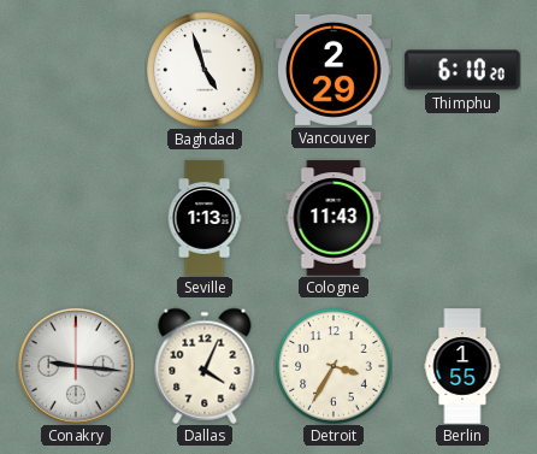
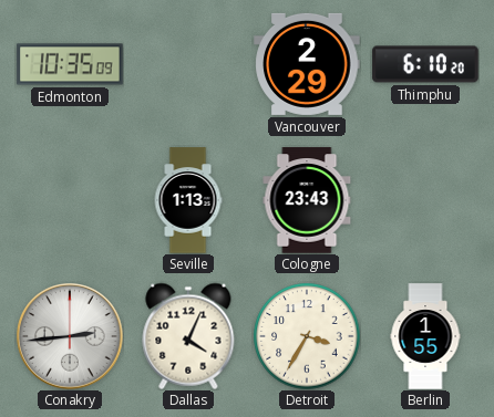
Edmonton: none -> 10:35
Baghdad: 4:57 -> none
Cologne: 11:43 -> 23:43
Conakry: 9:16 -> 2:44
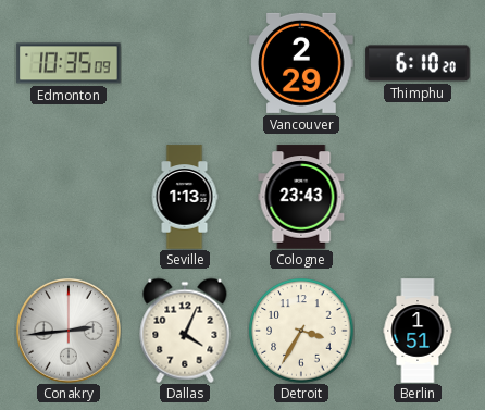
Berlin: 1:55 -> 1:51
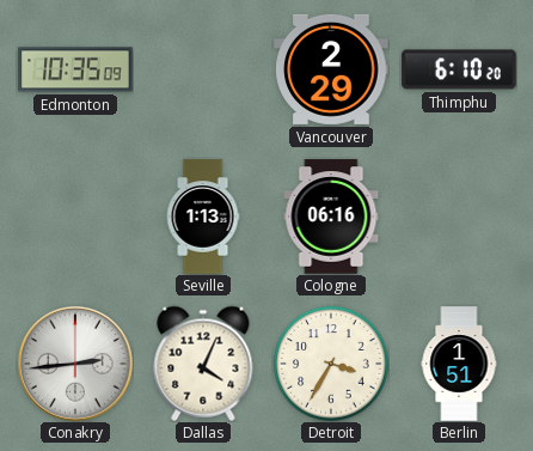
Cologne: 23:43 -> 06:16
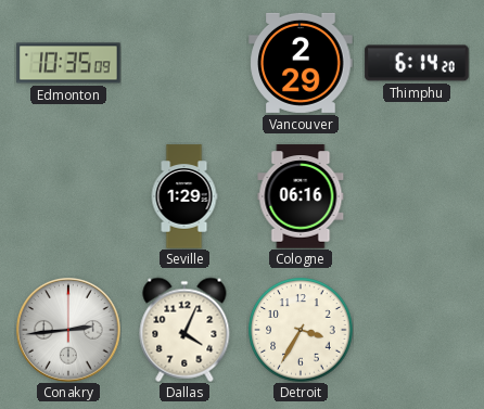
Thimphu: 6:10 -> 6:14
Seville: 1:13 -> 1:29
Berlin: 1:51 -> none
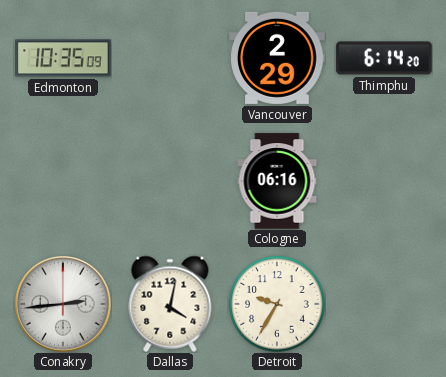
Seville: 1:29 -> none
Dallas: 4:04 -> 4:02
Detroit: 3:35 -> 9:35
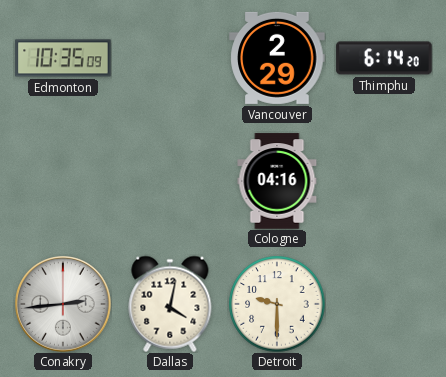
Cologne: 06:16 -> 04:16
Detroit: 9:35 -> 9:30
